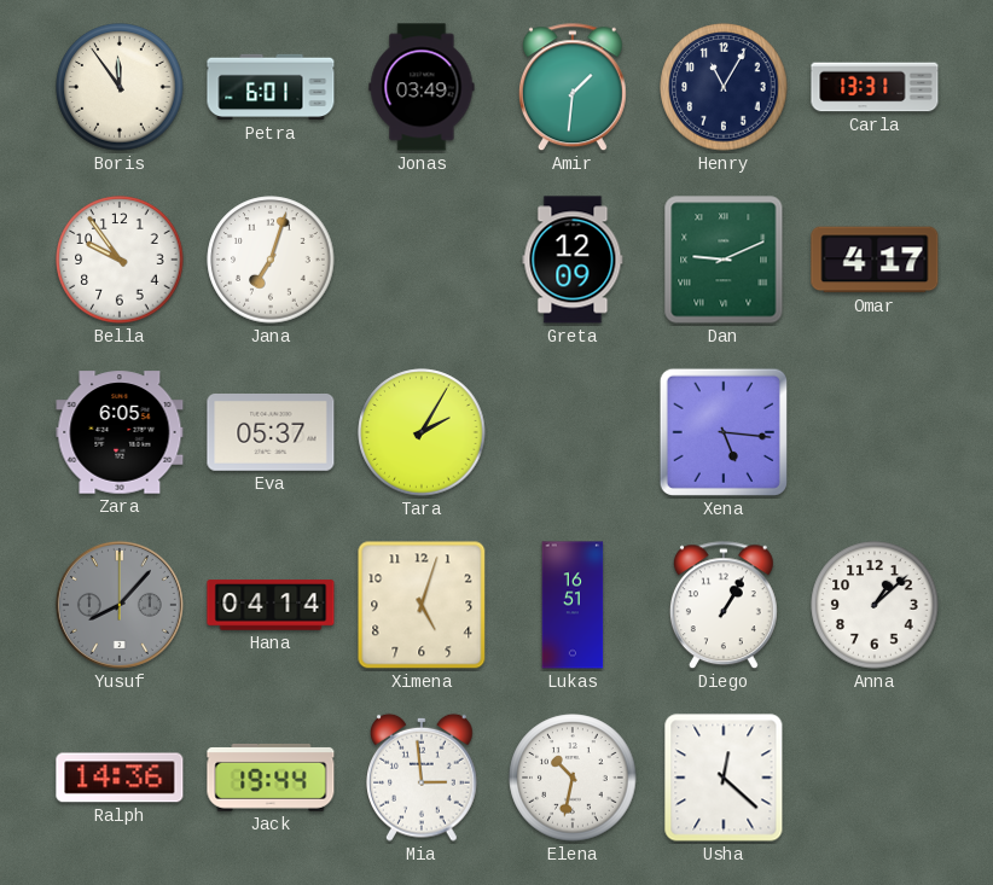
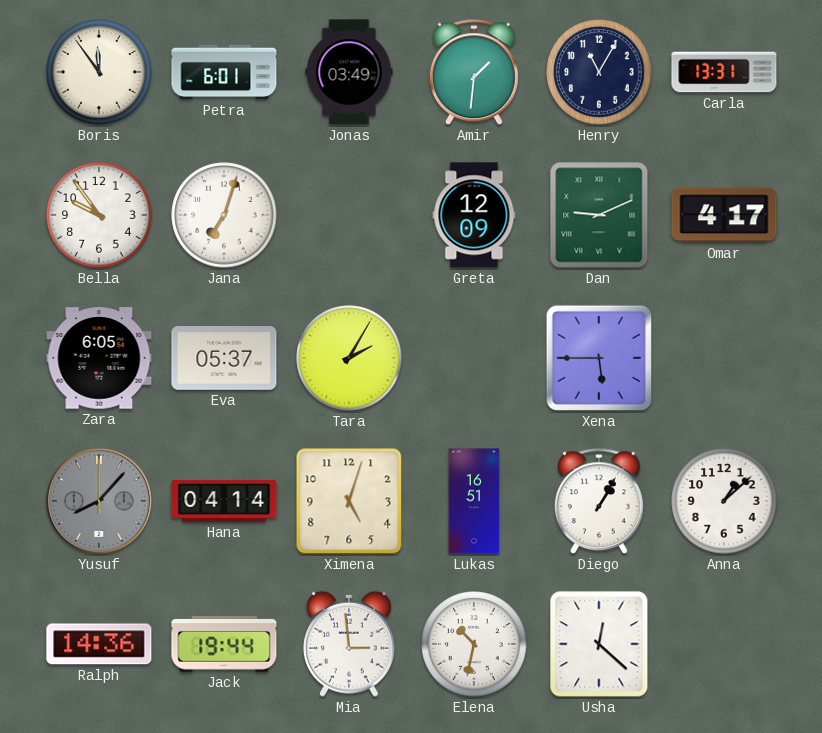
Xena: 5:16 -> 5:45
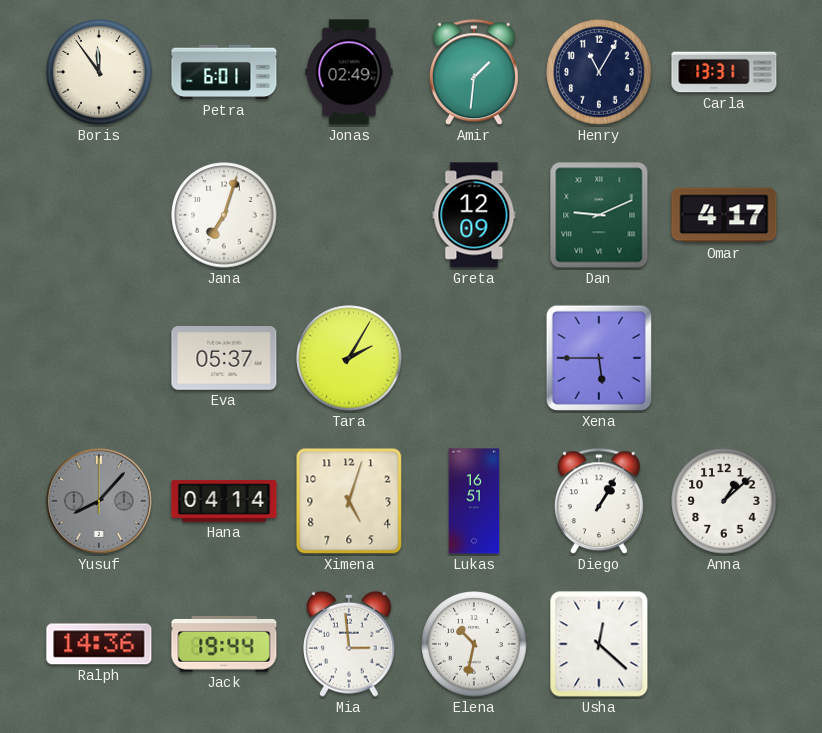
Jonas: 03:49 -> 02:49
Bella: 9:54 -> none
Zara: 6:05 -> none
